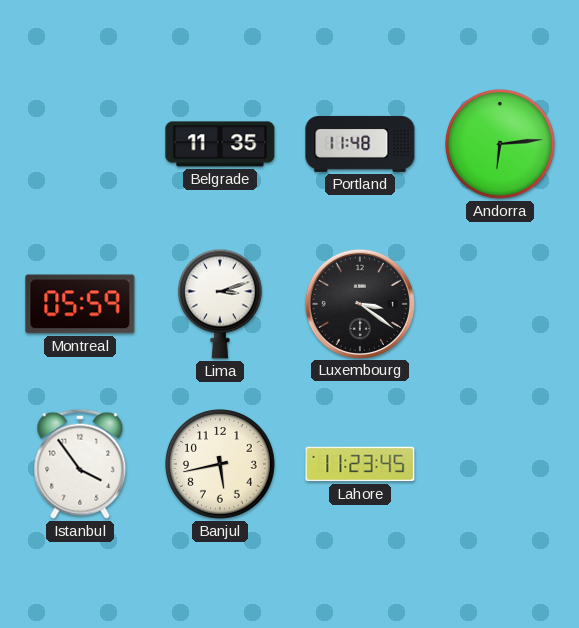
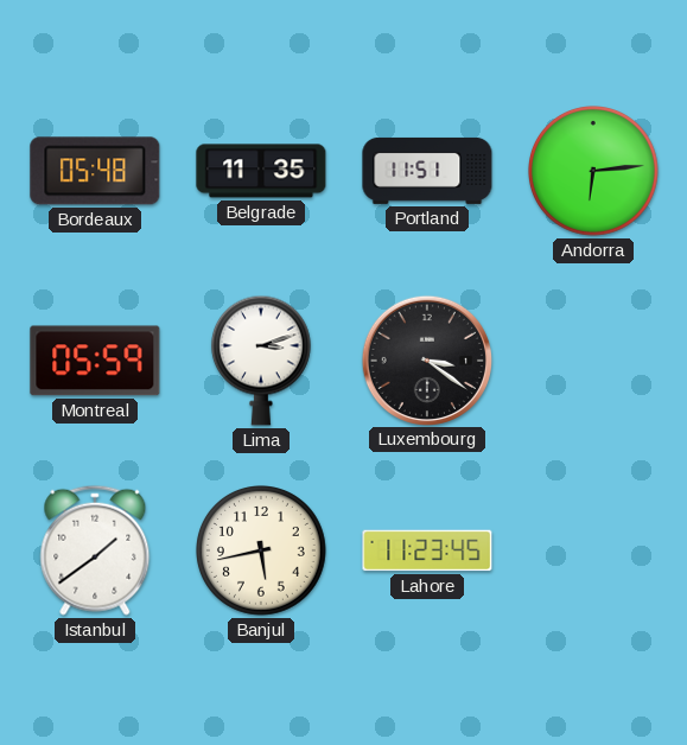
Bordeaux: none -> 05:48
Portland: 11:48 -> 11:51
Istanbul: 3:54 -> 1:39
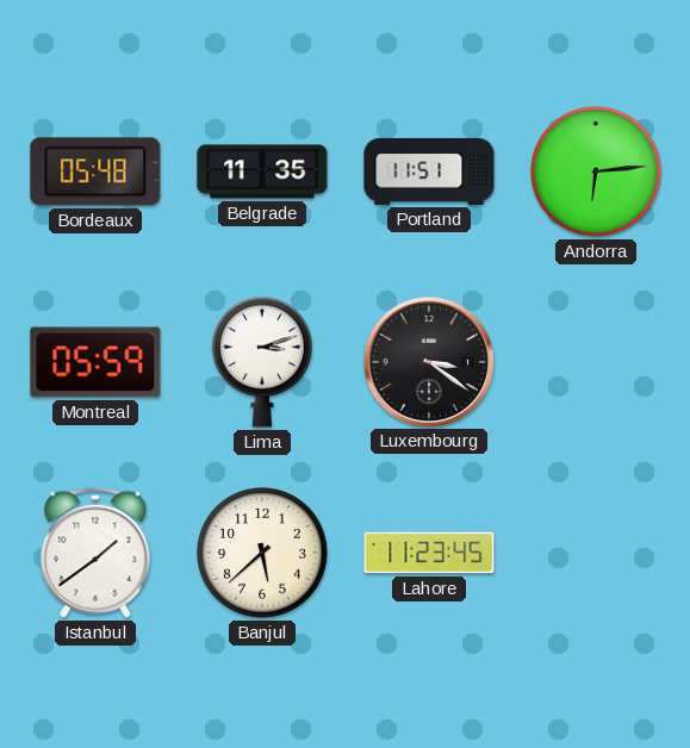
Banjul: 5:43 -> 5:38
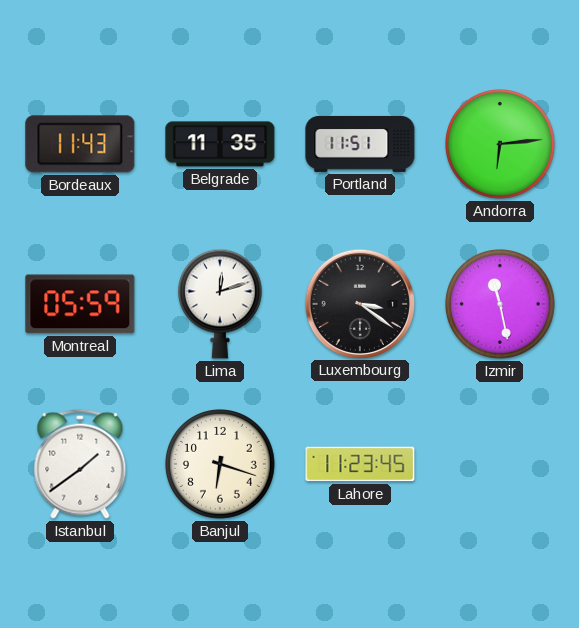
Bordeaux: 05:48 -> 11:43
Lima: 3:12 -> 12:12
Izmir: none -> 11:28
Banjul: 5:38 -> 6:18
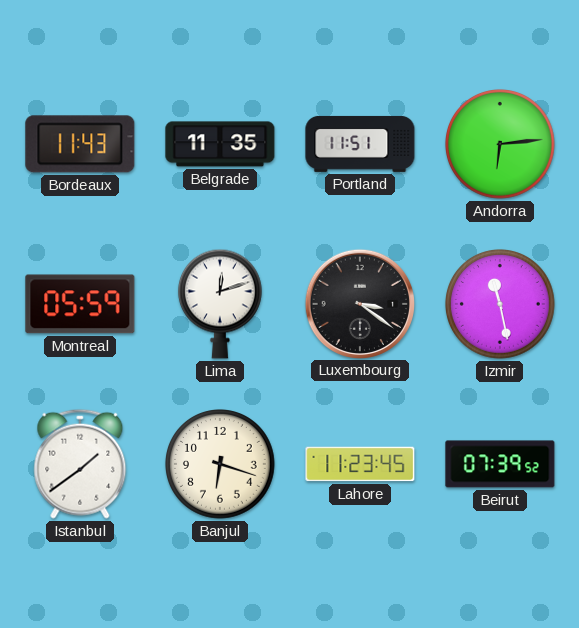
Beirut: none -> 07:39
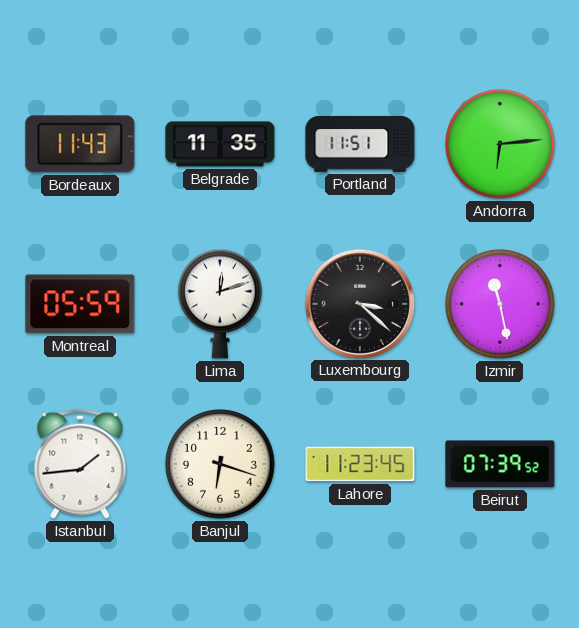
Luxembourg: 3:21 -> 3:22
Istanbul: 1:39 -> 1:44
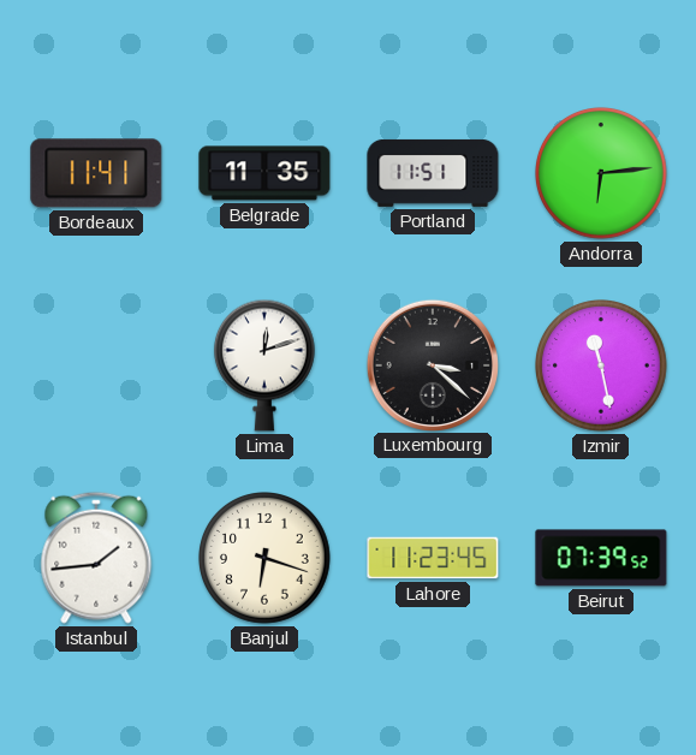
Bordeaux: 11:43 -> 11:41
Montreal: 05:59 -> none
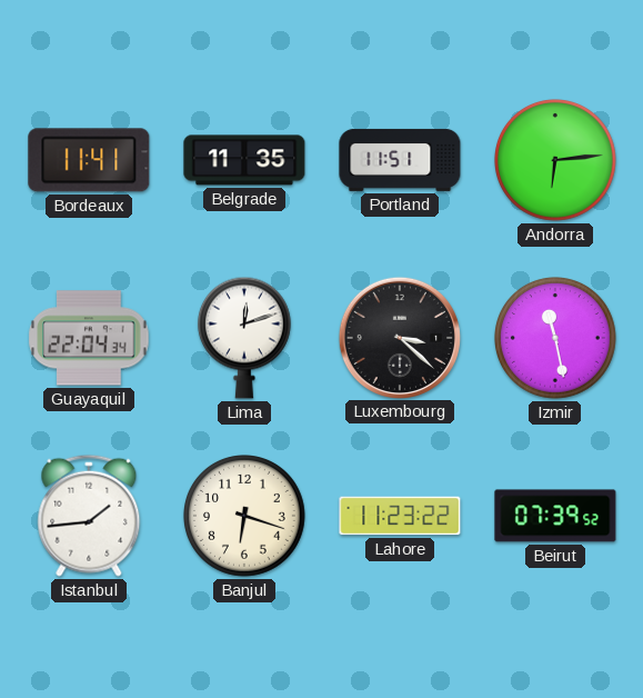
Guayaquil: none -> 22:04
Lahore: 11:23:45 -> 11:23:22
